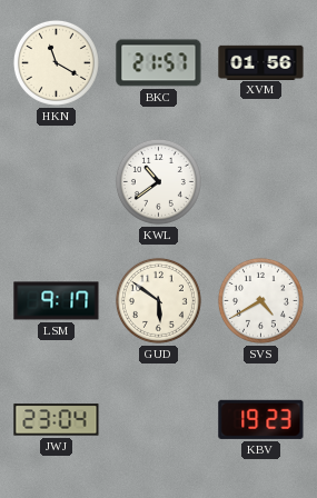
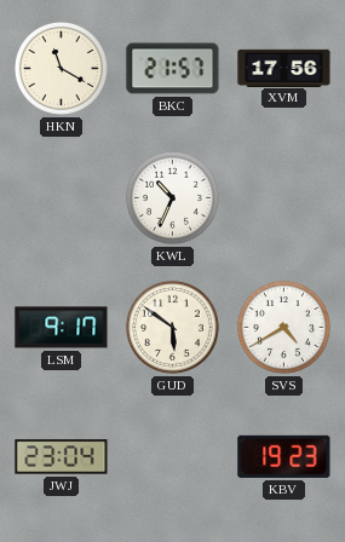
XVM: 01:56 -> 17:56
KWL: 10:39 -> 10:34
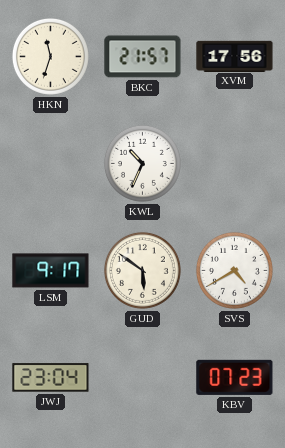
HKN: 11:20 -> 11:33
KBV: 19:23 -> 07:23
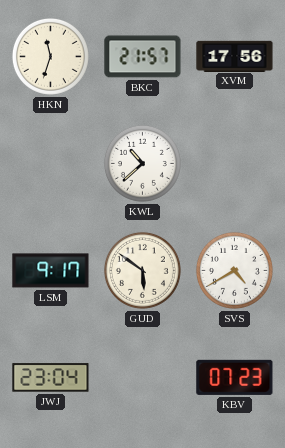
KWL: 10:34 -> 10:38
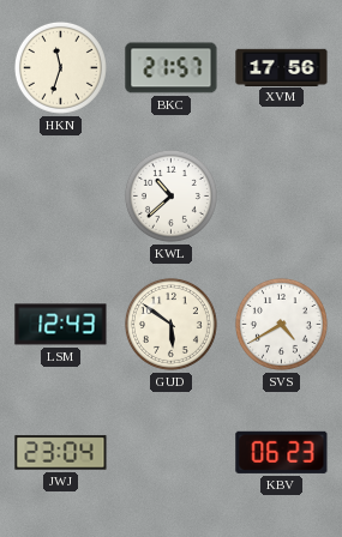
LSM: 9:17 -> 12:43
KBV: 07:23 -> 06:23
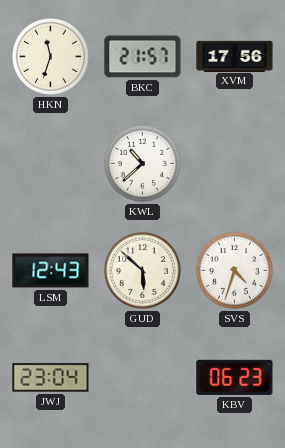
GUD: 5:51 -> 5:52
SVS: 4:40 -> 4:33
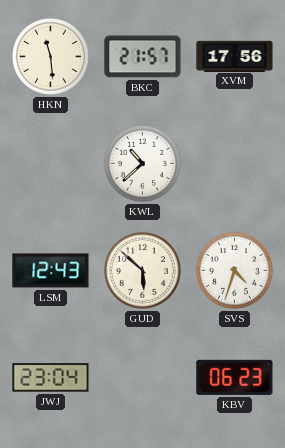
HKN: 11:33 -> 11:29
